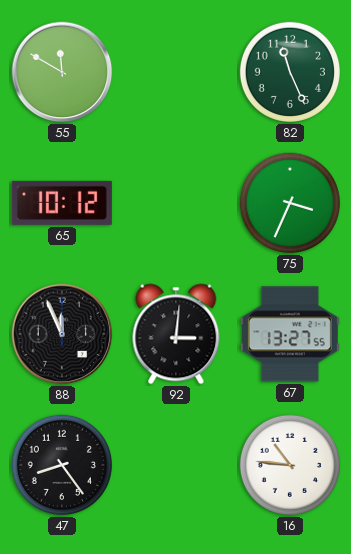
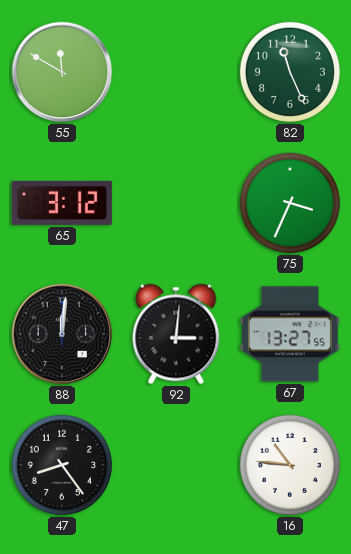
65: 10:12 -> 3:12
88: 11:56 -> 12:01
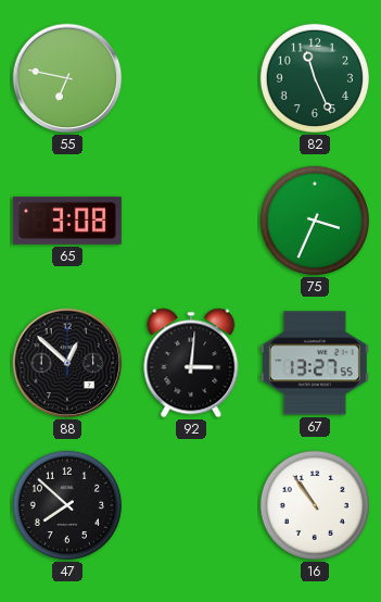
55: 11:50 -> 6:47
65: 3:12 -> 3:08
88: 12:01 -> 12:52
47: 8:24 -> 7:52
16: 10:46 -> 10:54
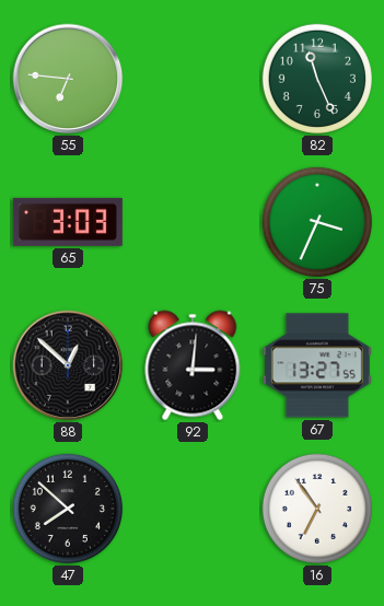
55: 6:47 -> 6:46
65: 3:08 -> 3:03
16: 10:54 -> 6:54
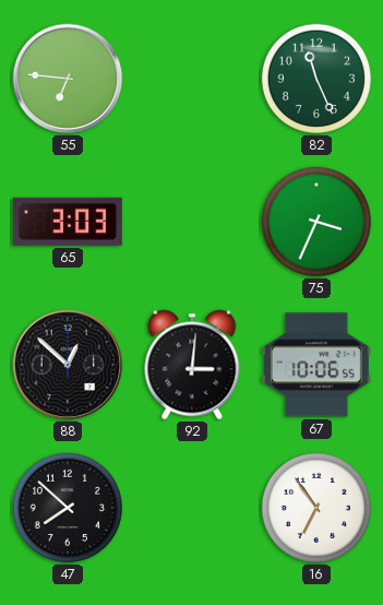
67: 13:27 -> 10:06
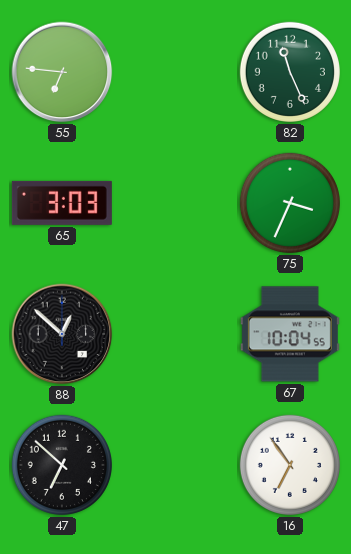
92: 3:01 -> none
67: 10:06 -> 10:04
47: 7:52 -> 6:52
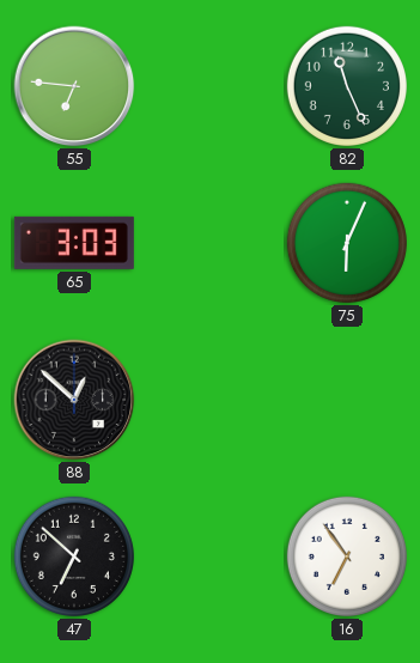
75: 3:34 -> 6:04
67: 10:04 -> none
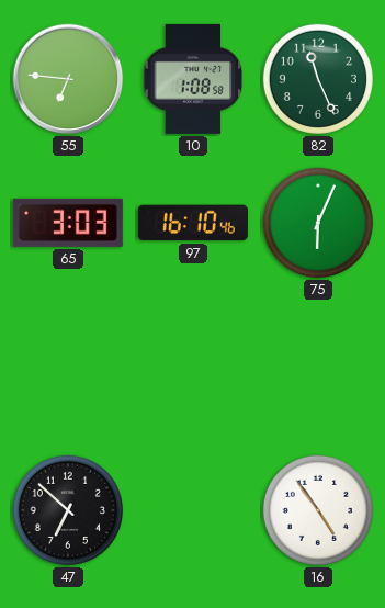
10: none -> 1:08
97: none -> 16:10
88: 12:52 -> none
16: 6:54 -> 4:54
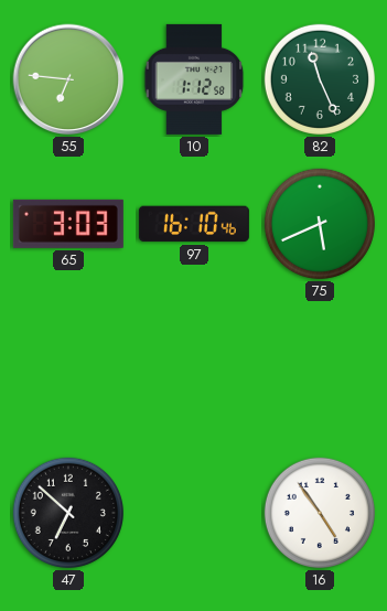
10: 1:08 -> 1:12
75: 6:04 -> 5:41
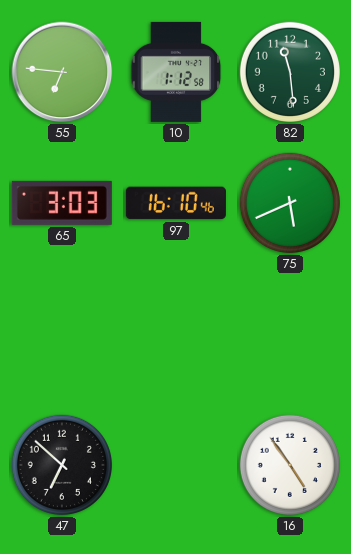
82: 11:26 -> 11:29
